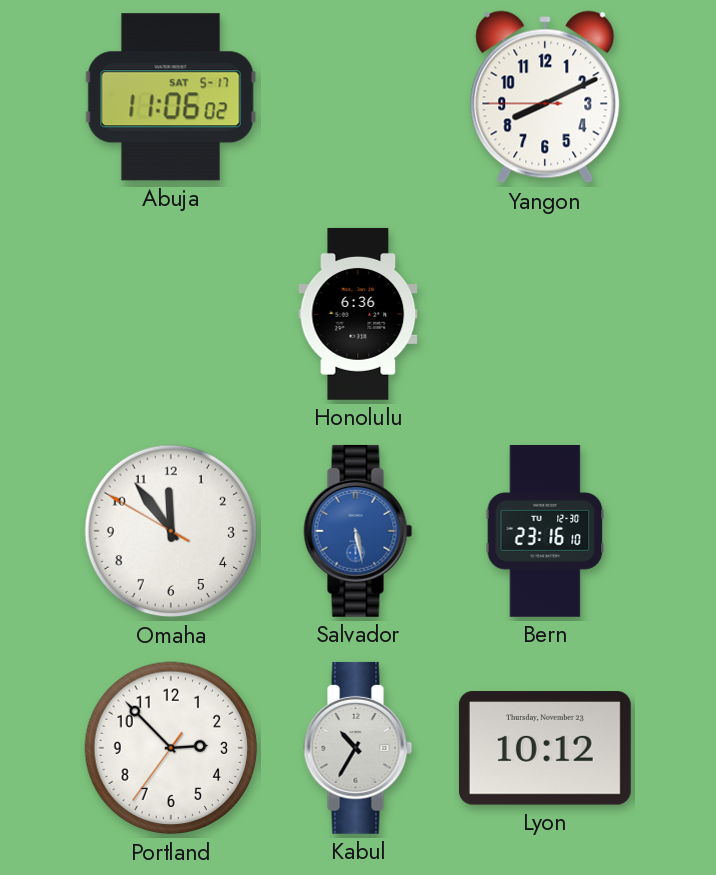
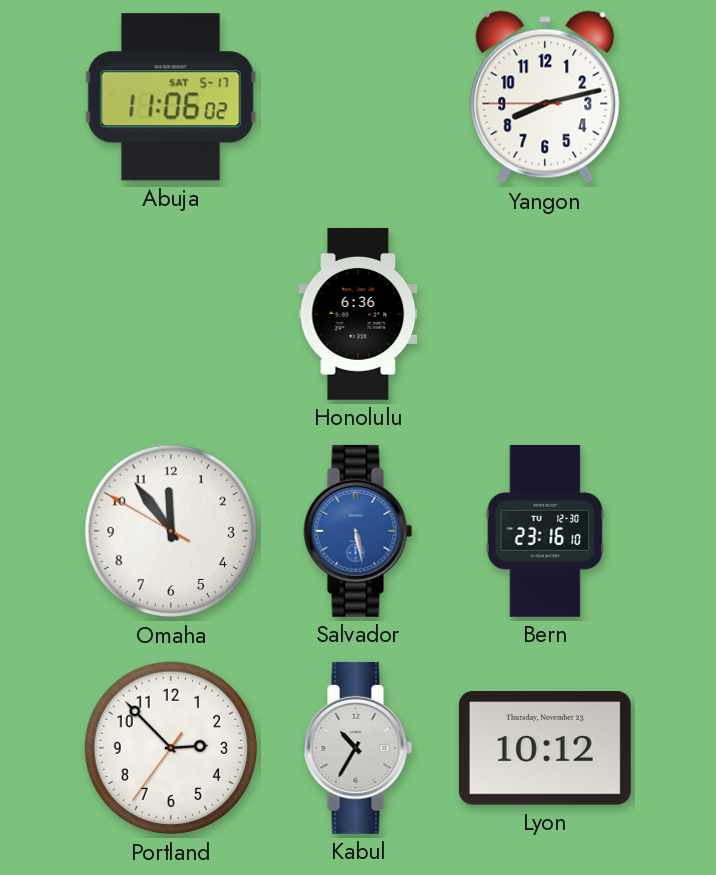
Yangon: 8:10 -> 8:12
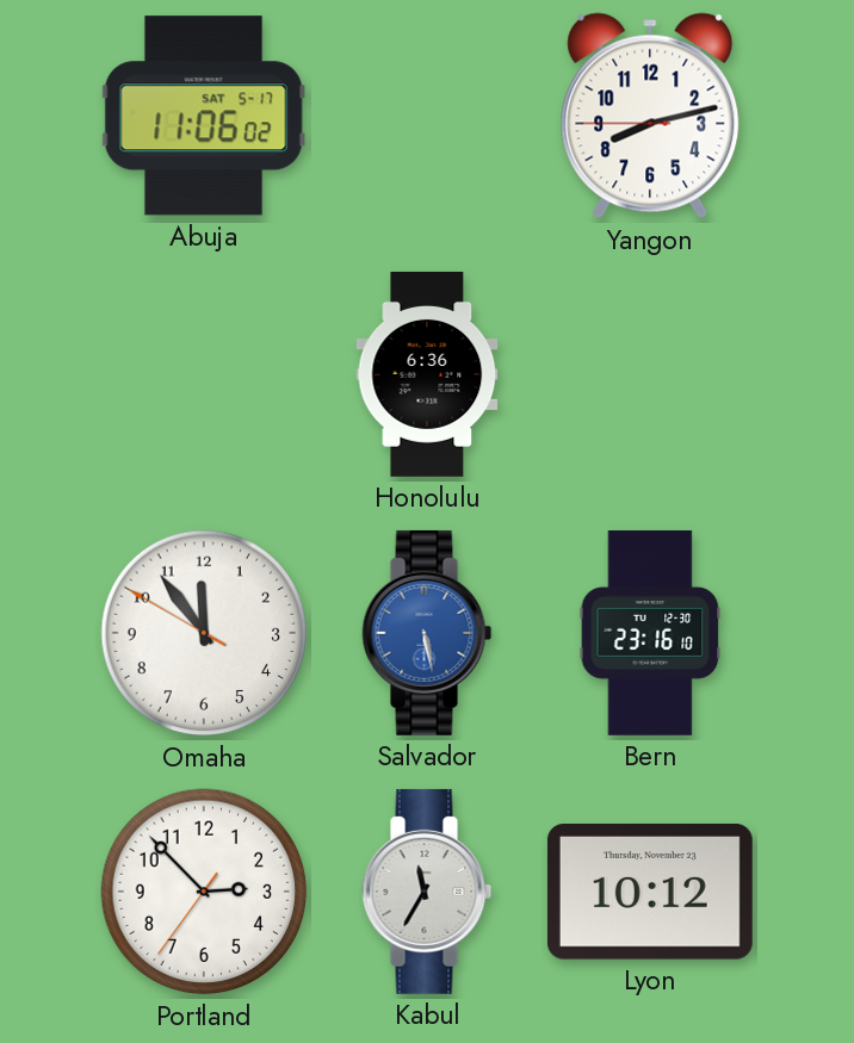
Kabul: 10:35 -> 11:35
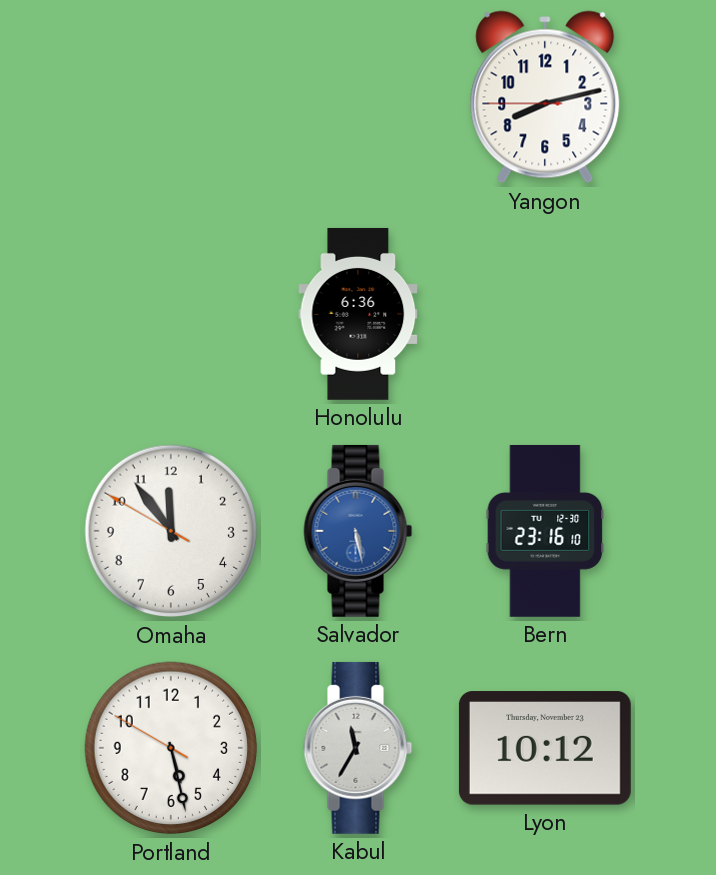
Abuja: 11:06 -> none
Portland: 2:52 -> 5:27
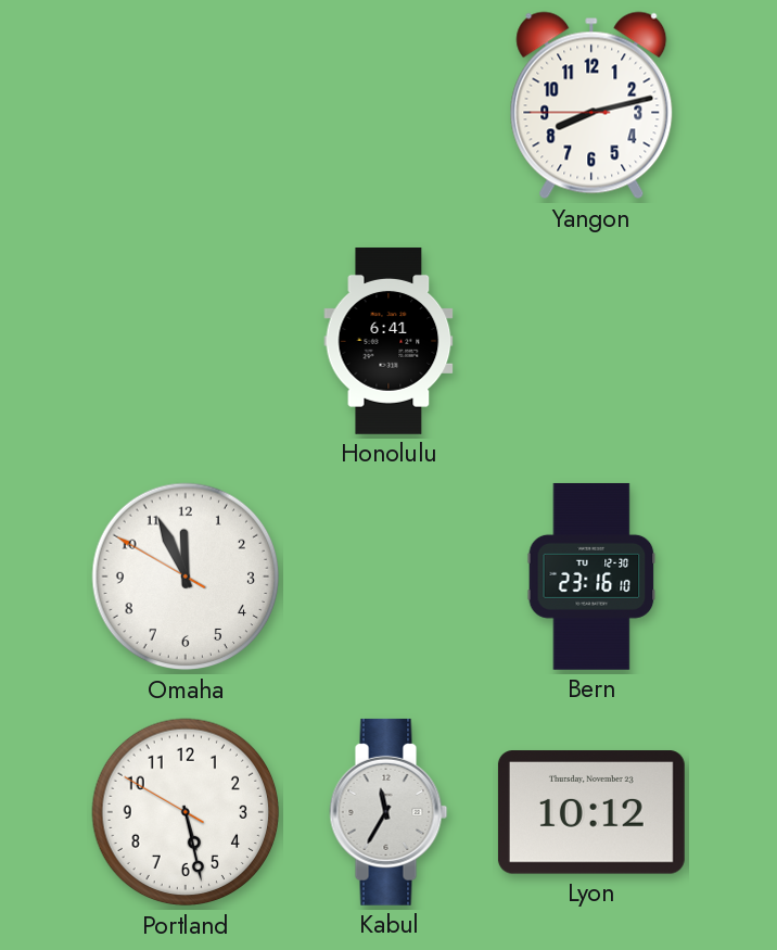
Honolulu: 6:36 -> 6:41
Omaha: 11:53 -> 11:55
Salvador: 5:28 -> none
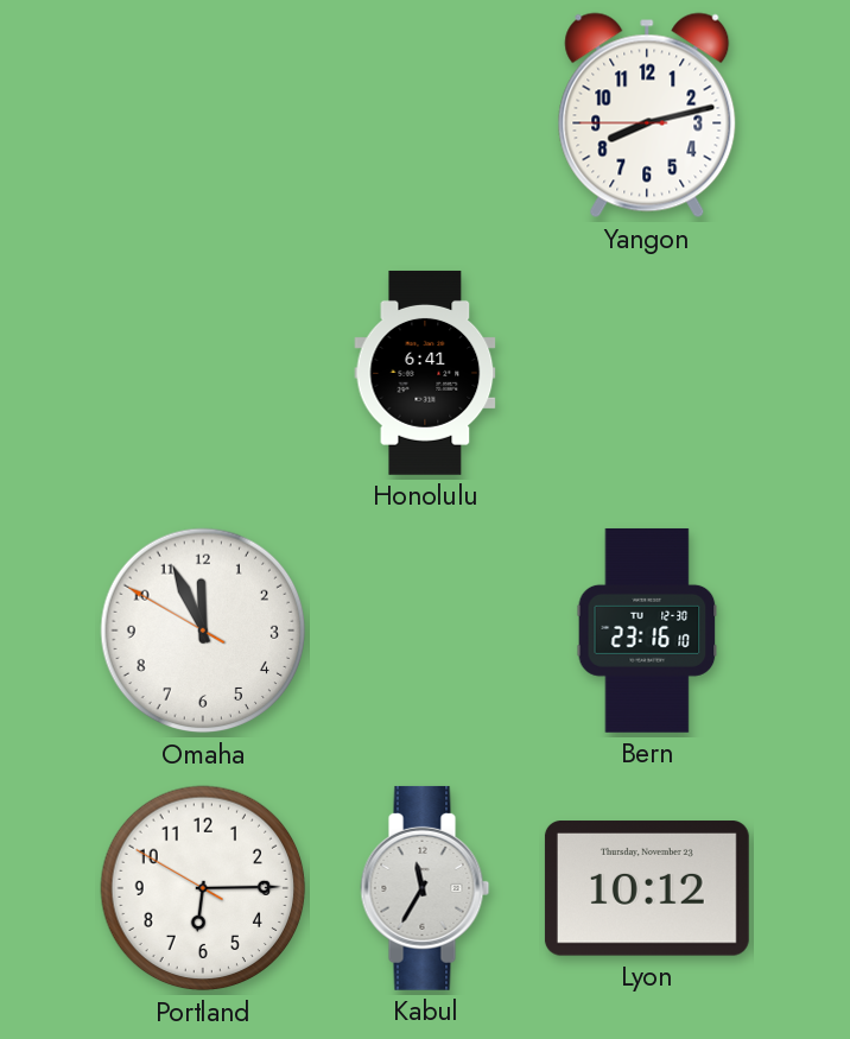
Portland: 5:27 -> 6:14
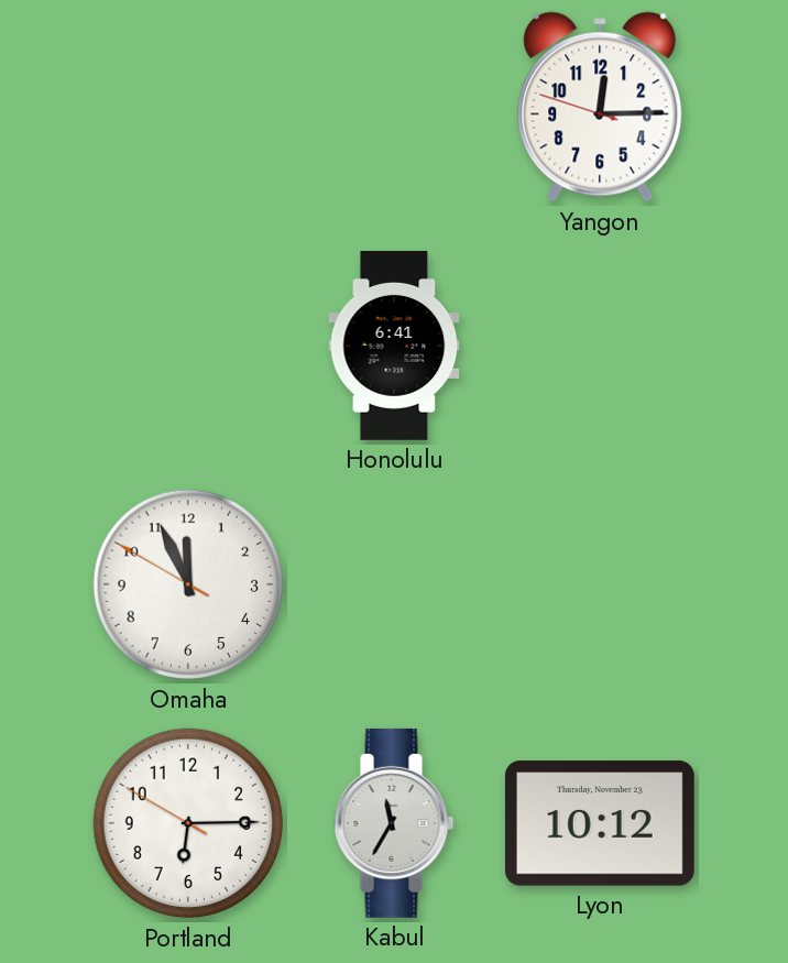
Yangon: 8:12 -> 12:14
Bern: 23:16 -> none
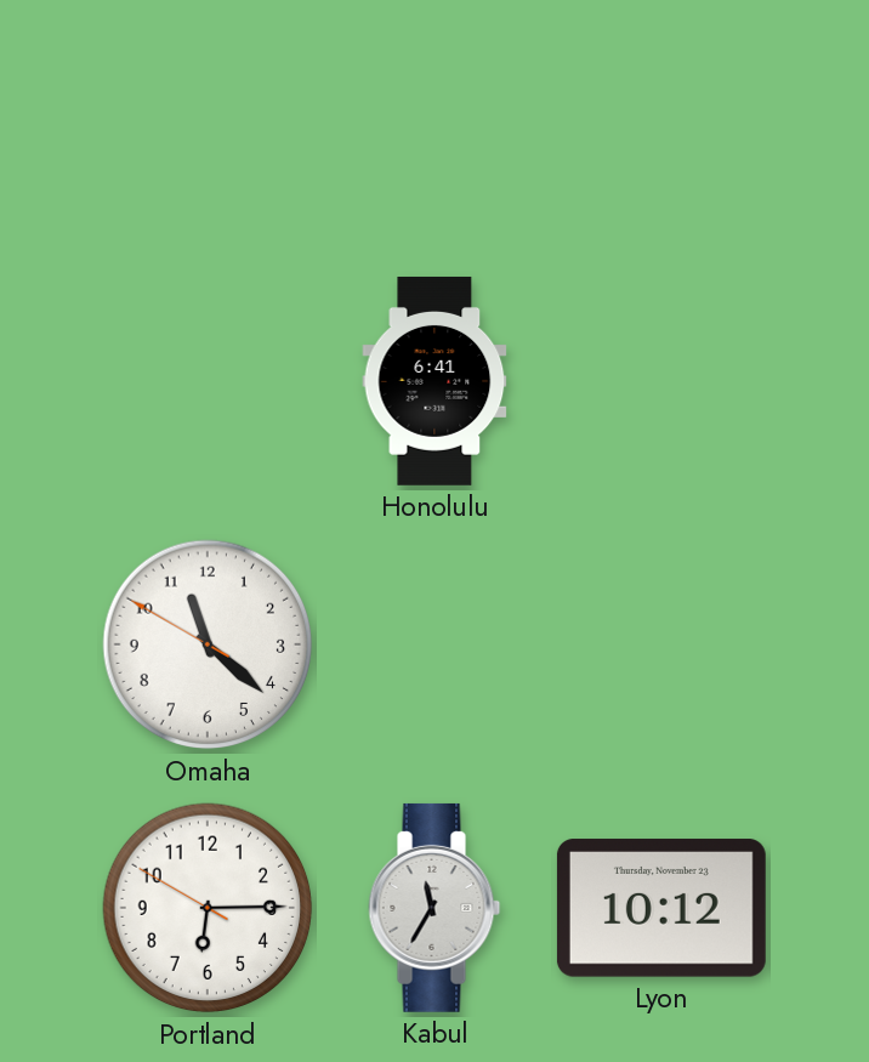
Yangon: 12:14 -> none
Omaha: 11:55 -> 11:21
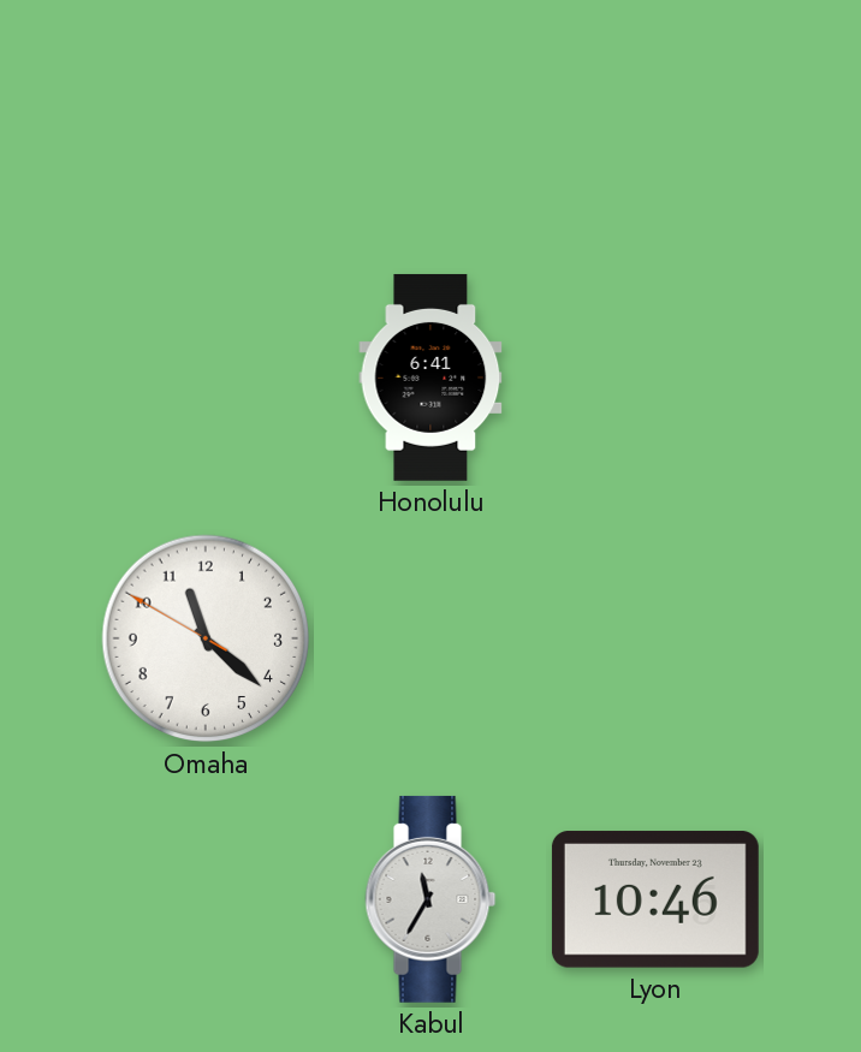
Portland: 6:14 -> none
Lyon: 10:12 -> 10:46
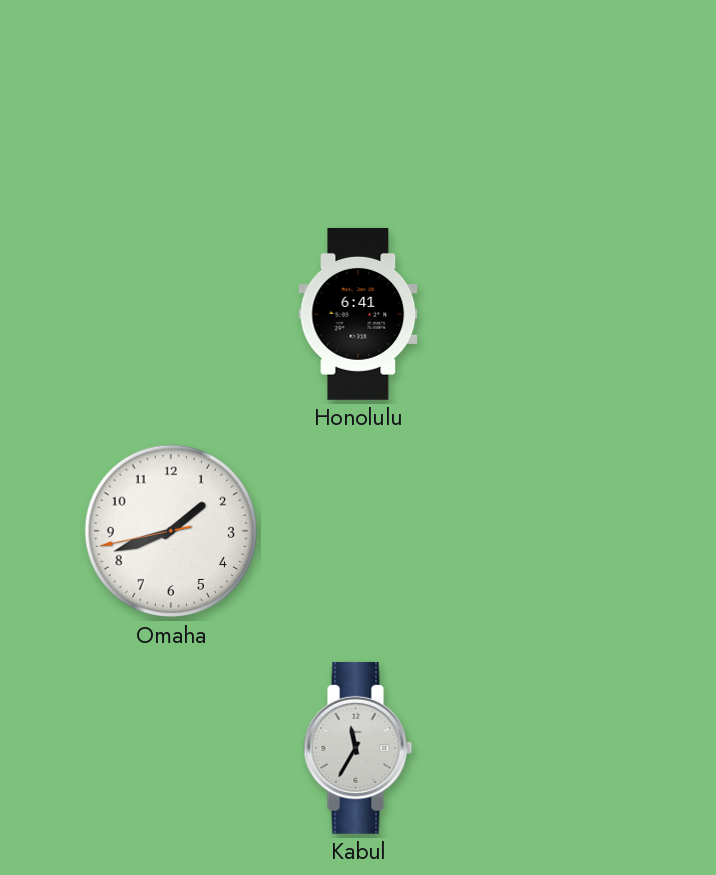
Omaha: 11:21 -> 1:41
Lyon: 10:46 -> none
